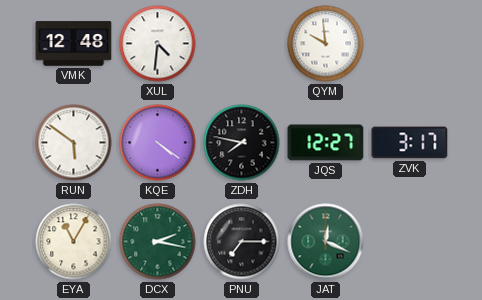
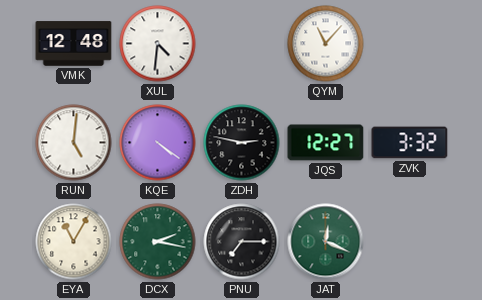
QYM: 9:59 -> 11:07
RUN: 5:51 -> 5:01
ZDH: 7:47 -> 2:47
ZVK: 3:17 -> 3:32
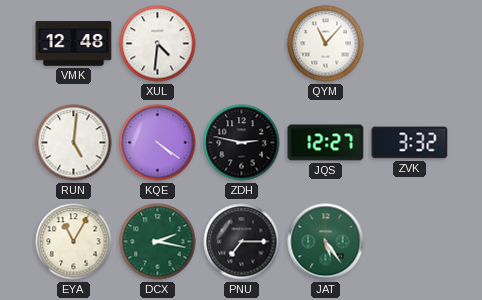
JAT: 12:19 -> 5:24
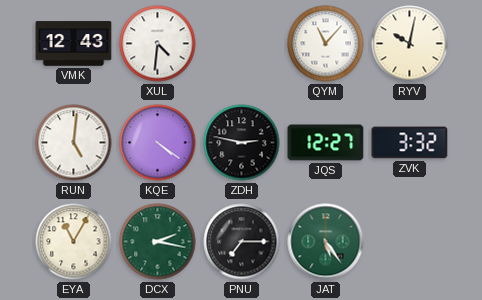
VMK: 12:48 -> 12:43
RYV: none -> 10:02
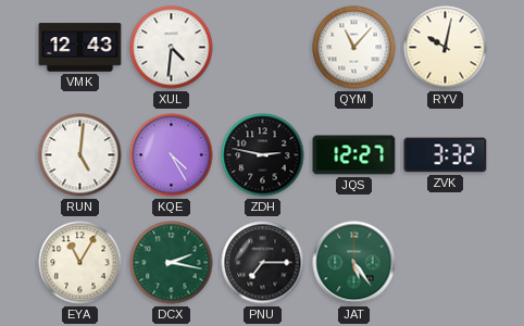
KQE: 4:21 -> 4:25
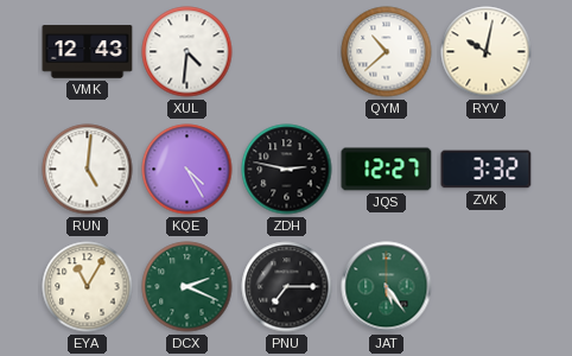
QYM: 11:07 -> 10:38
DCX: 2:17 -> 2:19
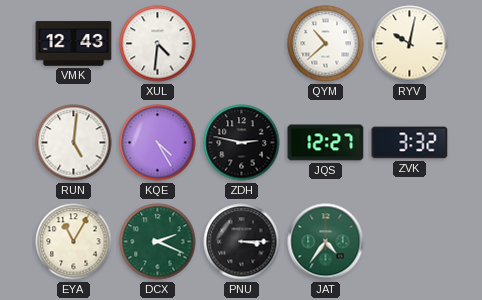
PNU: 7:15 -> 3:15
JAT: 5:24 -> 4:36
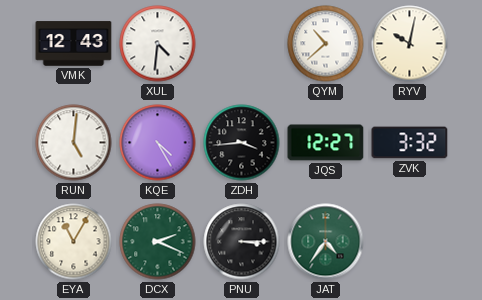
ZDH: 2:47 -> 3:44
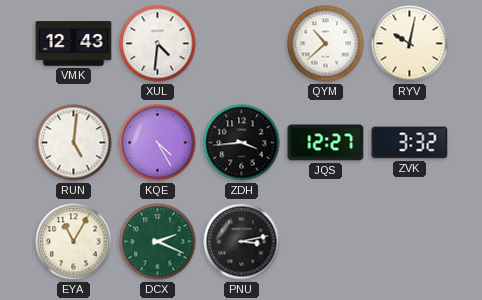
PNU: 3:15 -> 3:13
JAT: 4:36 -> none
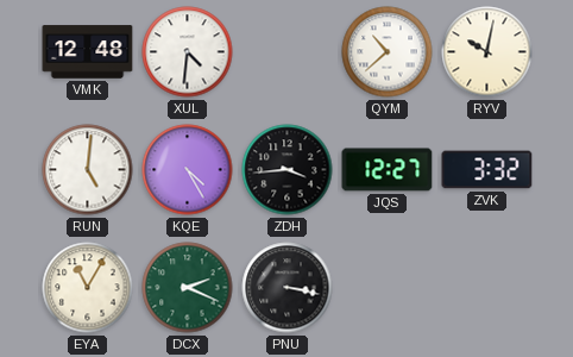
VMK: 12:43 -> 12:48
PNU: 3:13 -> 3:17
